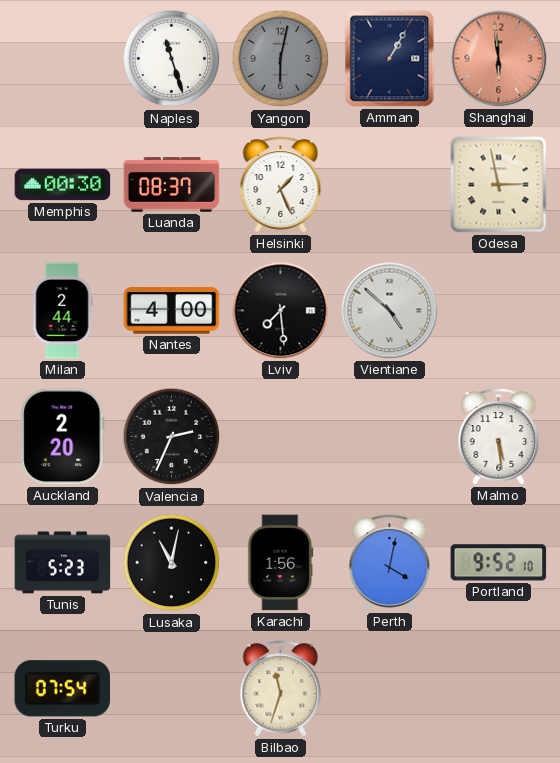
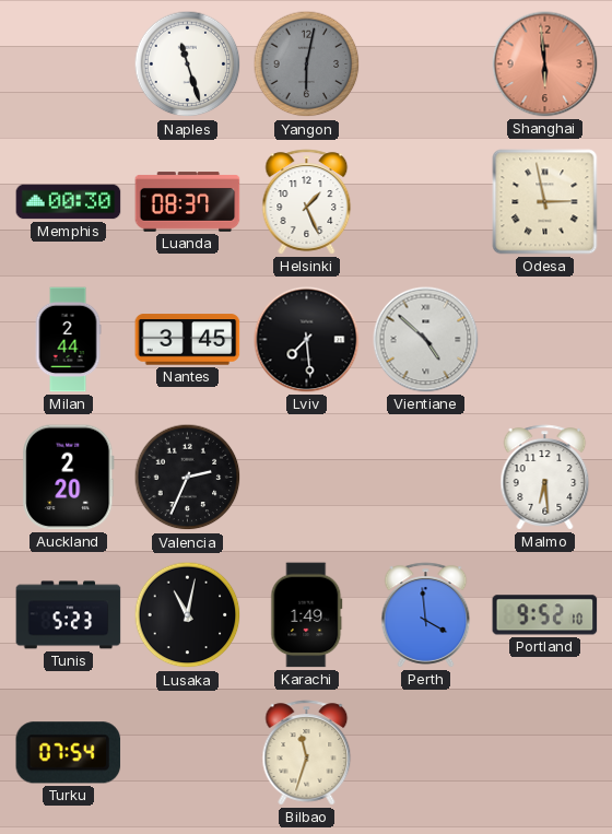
Amman: 1:05 -> none
Nantes: 4:00 -> 3:45
Malmo: 5:29 -> 6:29
Karachi: 1:56 -> 1:49
Perth: 4:02 -> 3:59
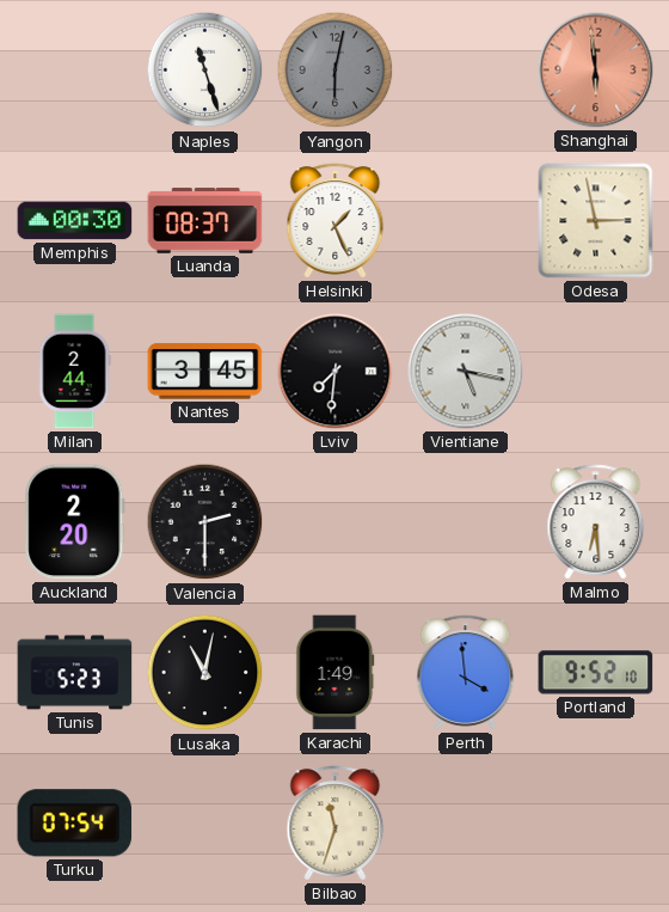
Lviv: 7:29 -> 7:31
Vientiane: 4:52 -> 5:17
Valencia: 2:34 -> 2:30
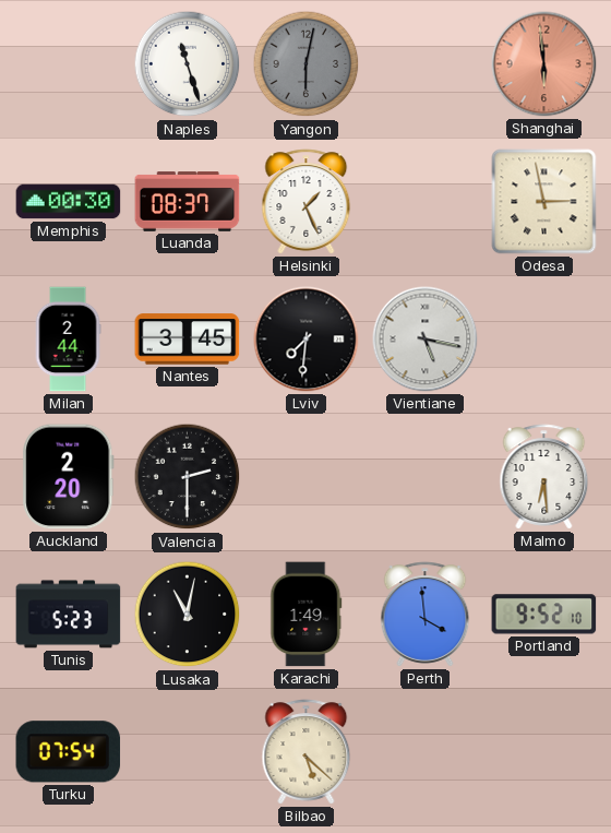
Bilbao: 11:33 -> 5:22
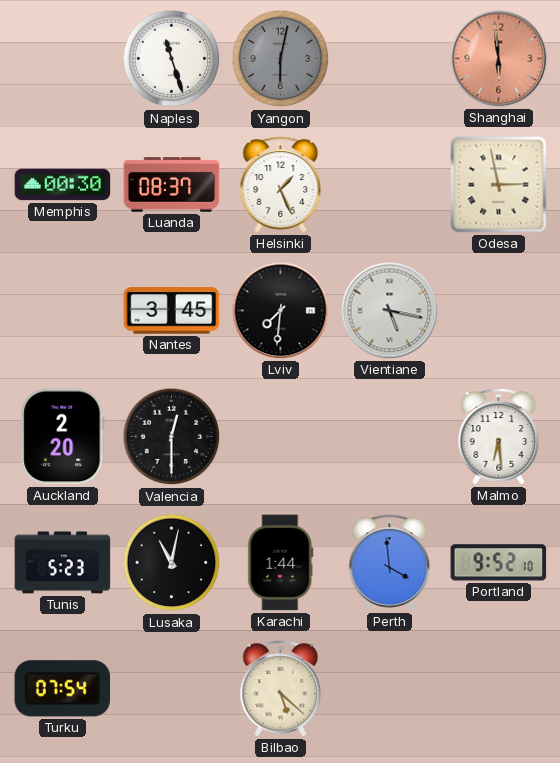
Milan: 2:44 -> none
Valencia: 2:30 -> 12:30
Karachi: 1:49 -> 1:44
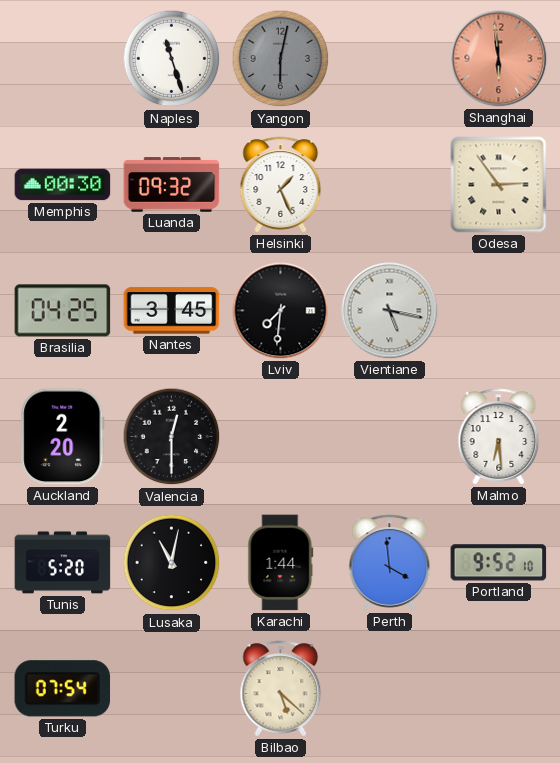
Luanda: 08:37 -> 09:32
Odesa: 2:58 -> 2:54
Brasilia: none -> 04:25
Tunis: 5:23 -> 5:20
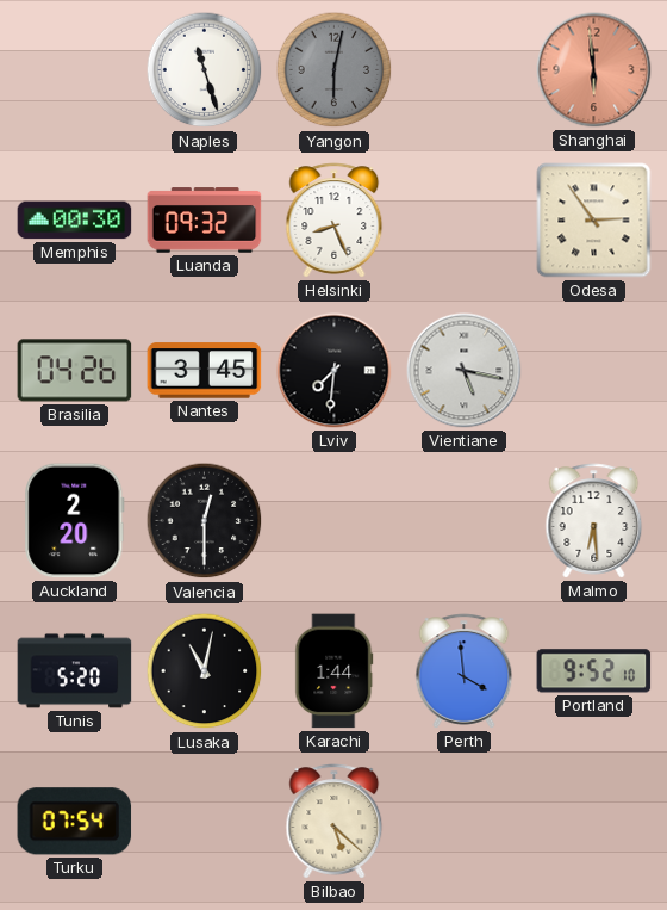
Helsinki: 1:26 -> 8:26
Brasilia: 04:25 -> 04:26
